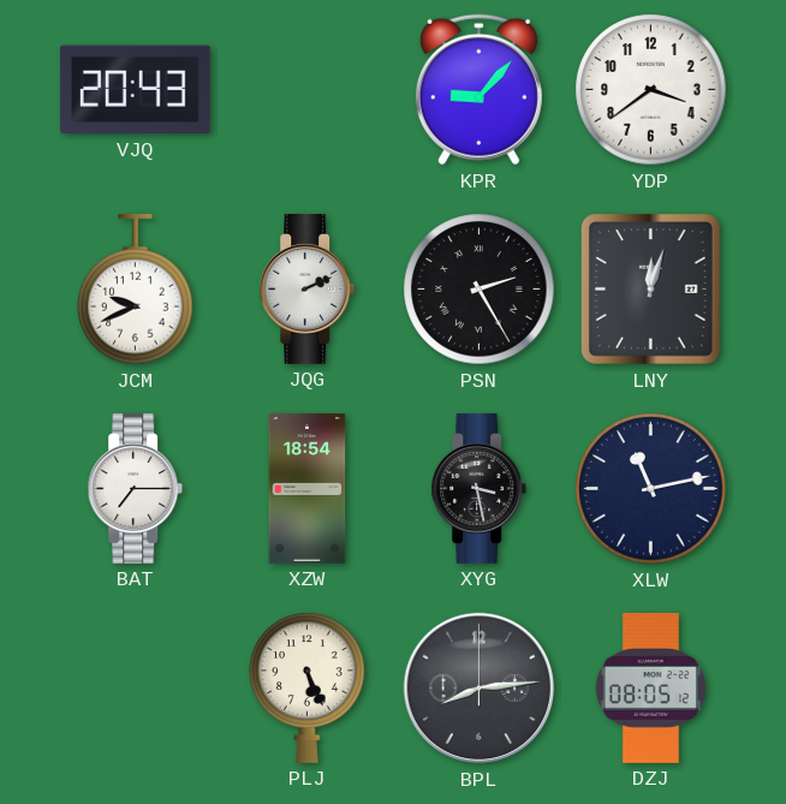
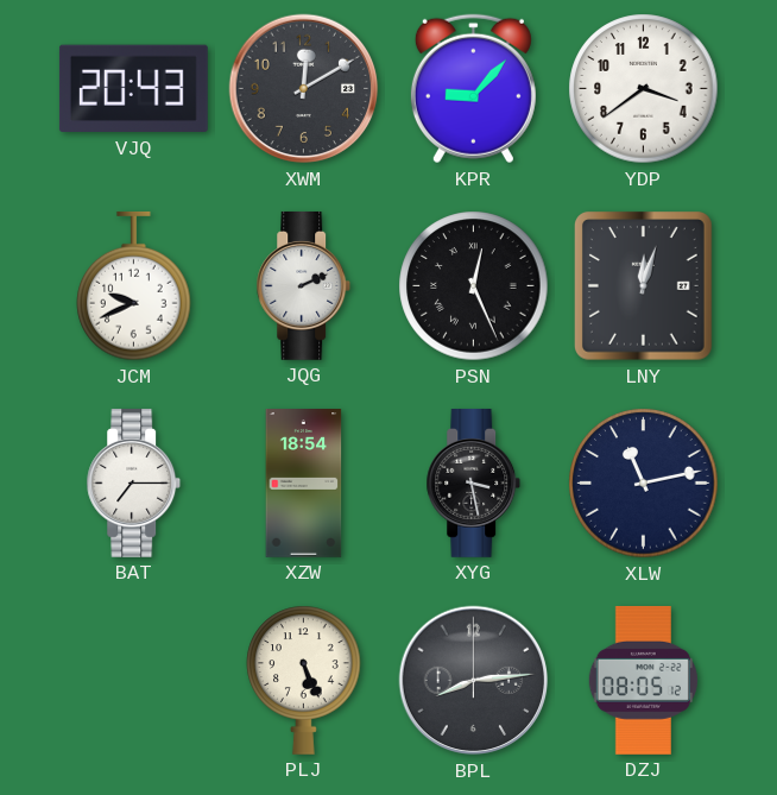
XWM: none -> 12:10
PSN: 2:25 -> 12:26
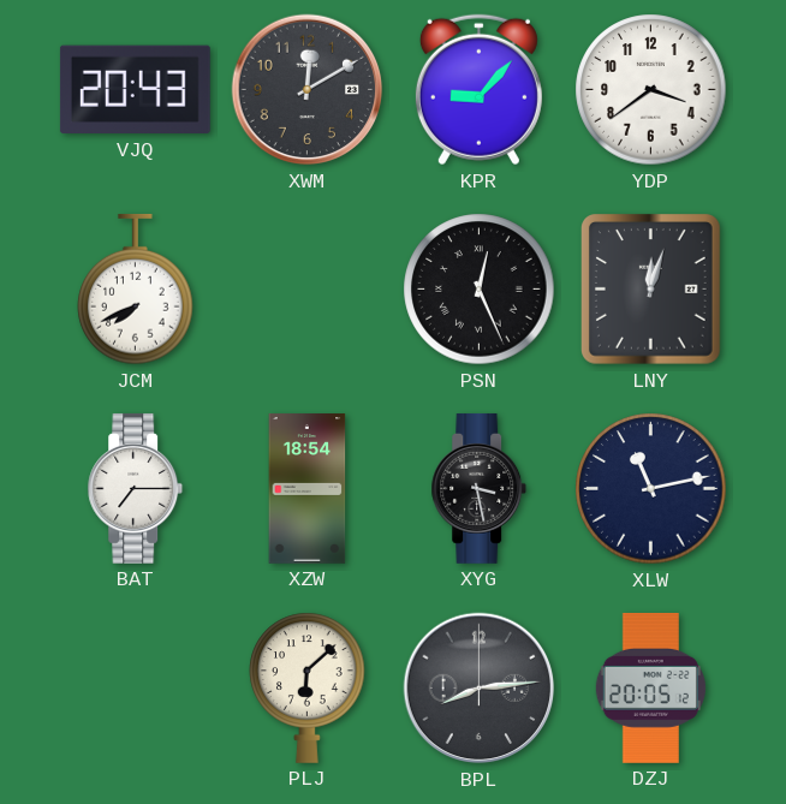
JCM: 9:41 -> 7:41
JQG: 2:11 -> none
PLJ: 5:26 -> 6:08
DZJ: 08:05 -> 20:05
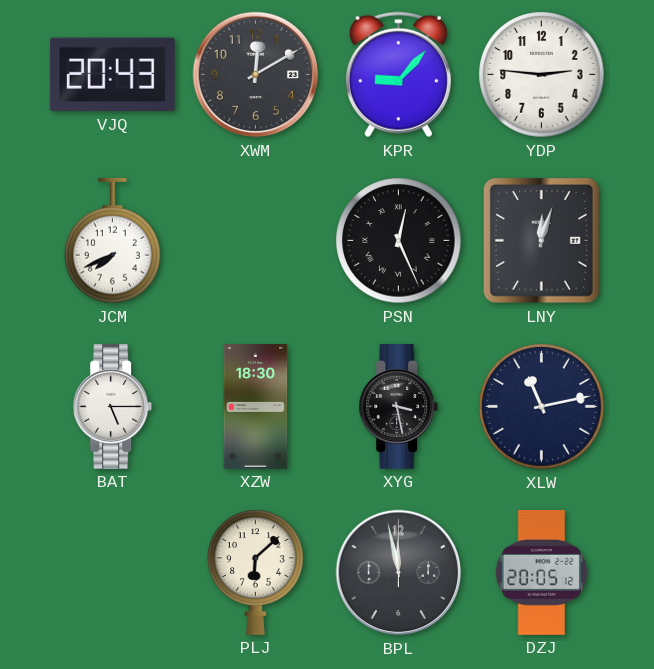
YDP: 3:39 -> 2:46
BAT: 7:15 -> 5:15
XZW: 18:54 -> 18:30
BPL: 8:14 -> 11:58
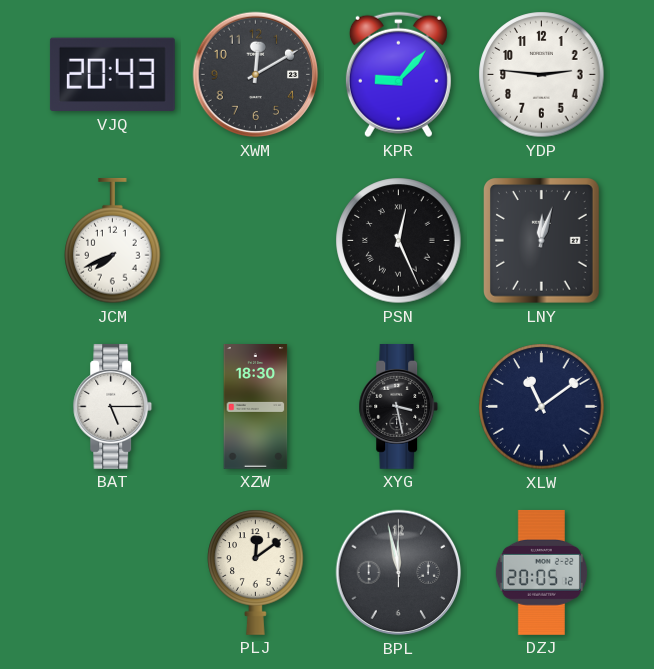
XLW: 11:13 -> 11:09
PLJ: 6:08 -> 12:09
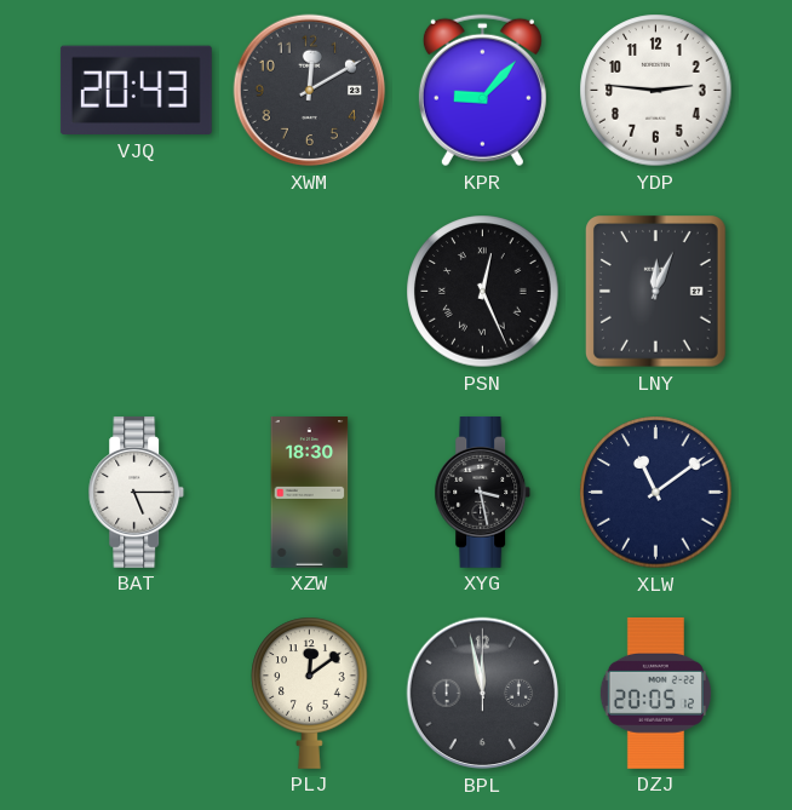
JCM: 7:41 -> none
LNY: 12:03 -> 12:04
